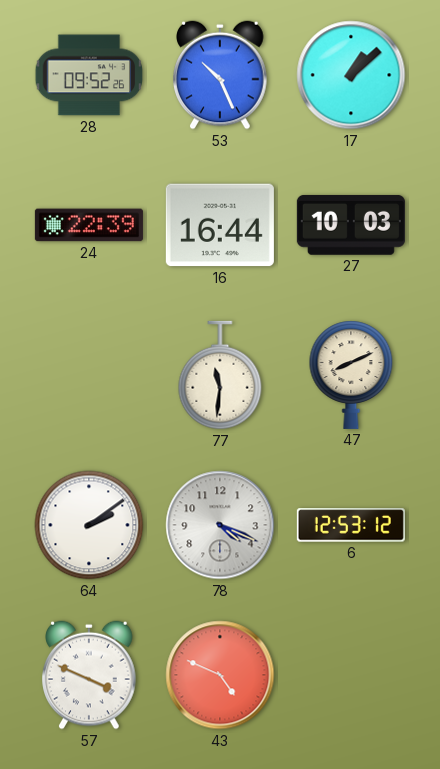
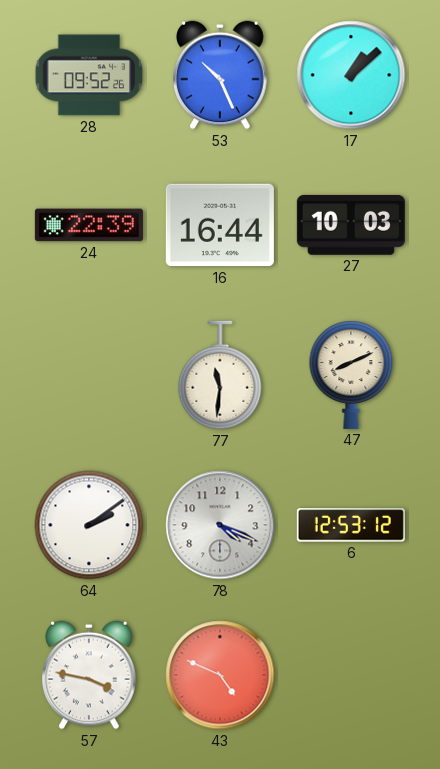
57: 3:49 -> 3:47
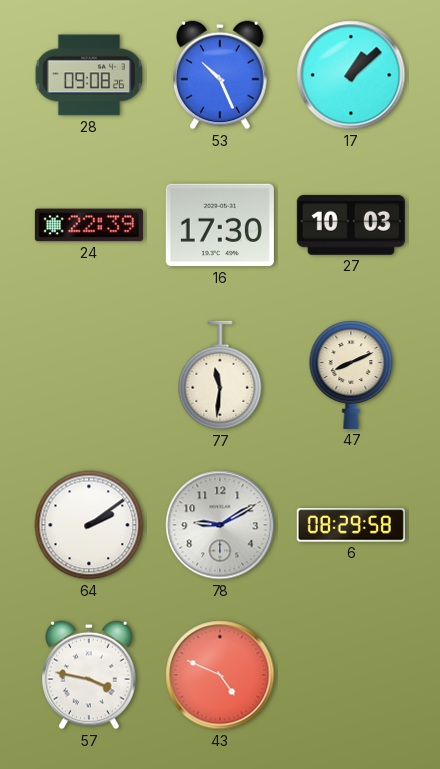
28: 09:52 -> 09:08
16: 16:44 -> 17:30
78: 4:19 -> 9:10
6: 12:53 -> 08:29
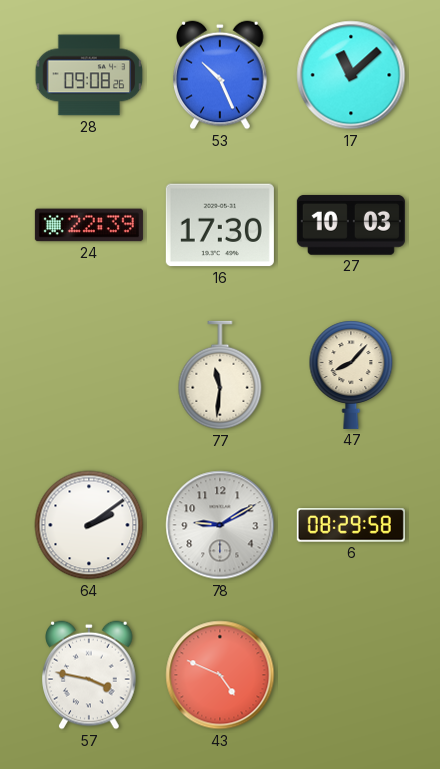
17: 1:08 -> 11:08
47: 8:11 -> 8:07
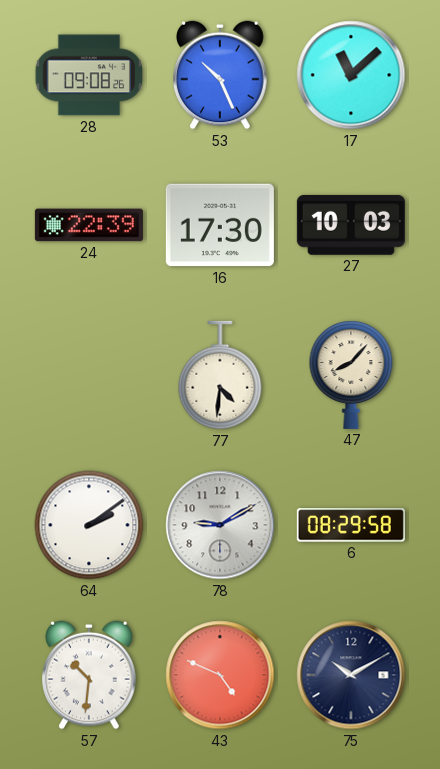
77: 11:31 -> 4:31
57: 3:47 -> 10:31
75: none -> 10:10
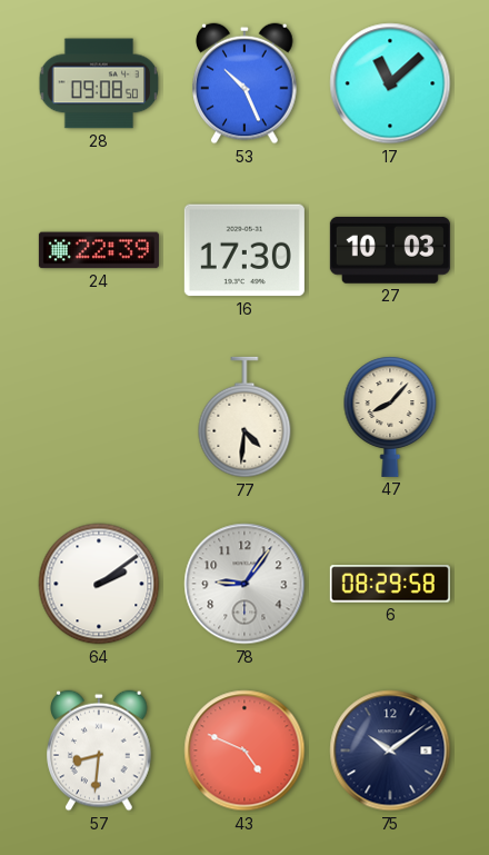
28: 09:08:26 -> 09:08:50
78: 9:10 -> 9:06
57: 10:31 -> 8:31
75: 10:10 -> 10:09
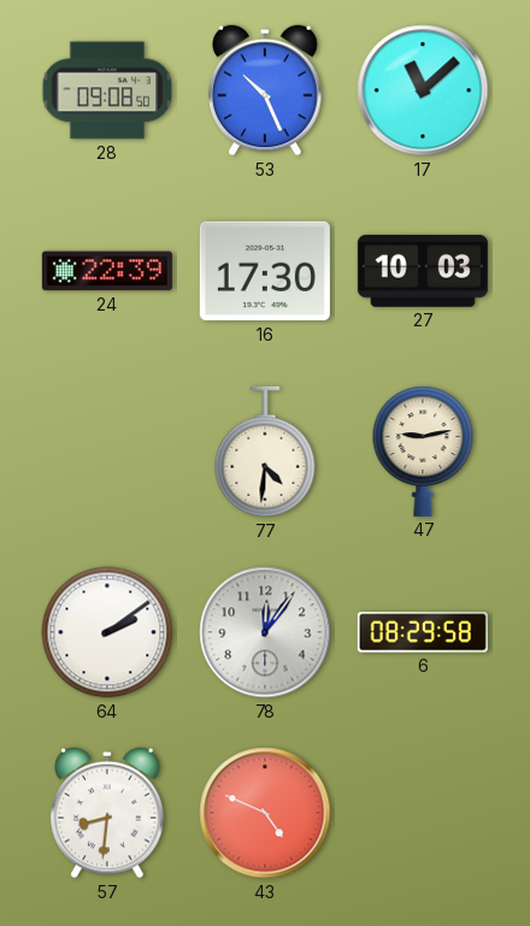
47: 8:07 -> 9:13
78: 9:06 -> 12:06
75: 10:09 -> none
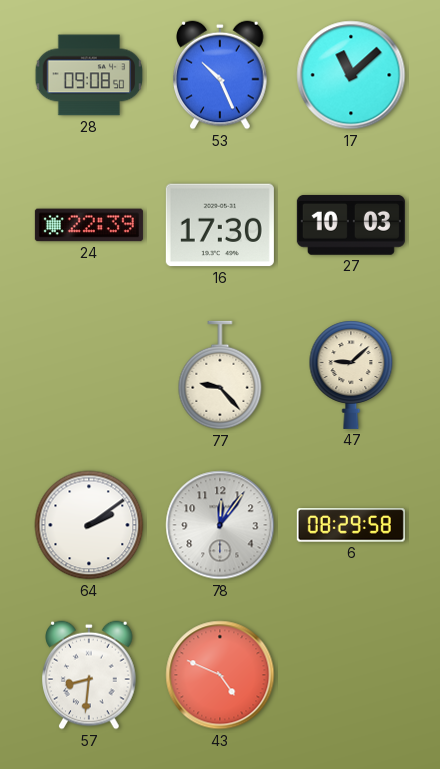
77: 4:31 -> 9:23
47: 9:13 -> 9:08
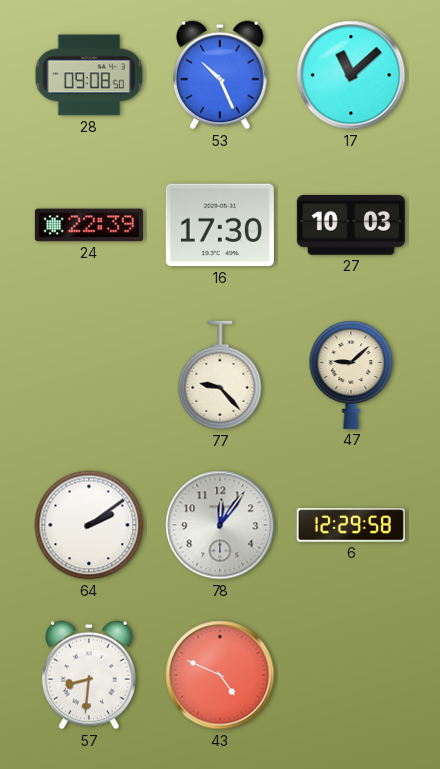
6: 08:29 -> 12:29
